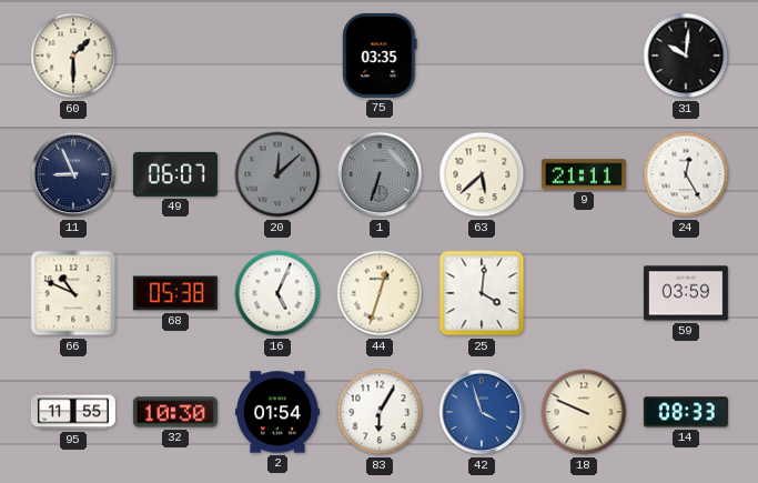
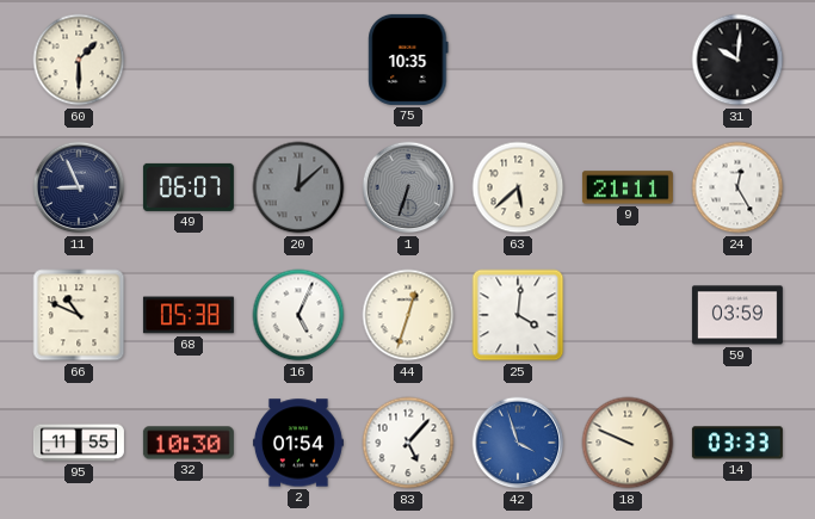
75: 03:35 -> 10:35
83: 6:05 -> 5:07
14: 08:33 -> 03:33
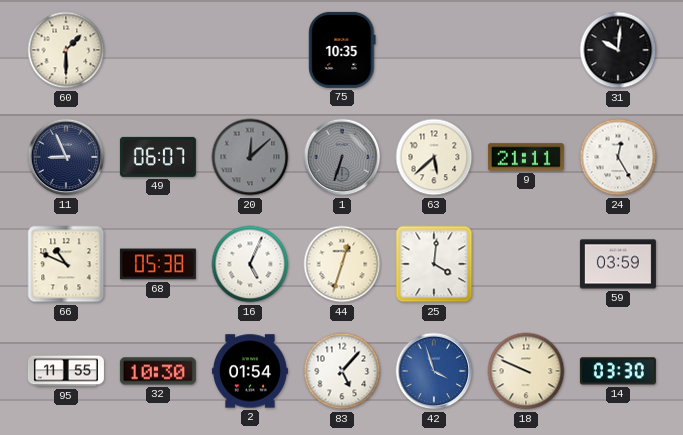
14: 03:33 -> 03:30
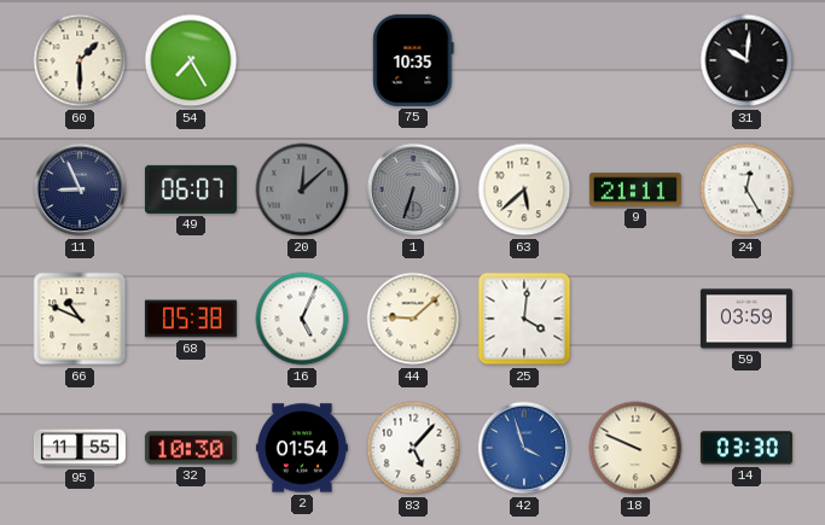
54: none -> 7:25
44: 12:33 -> 9:08
